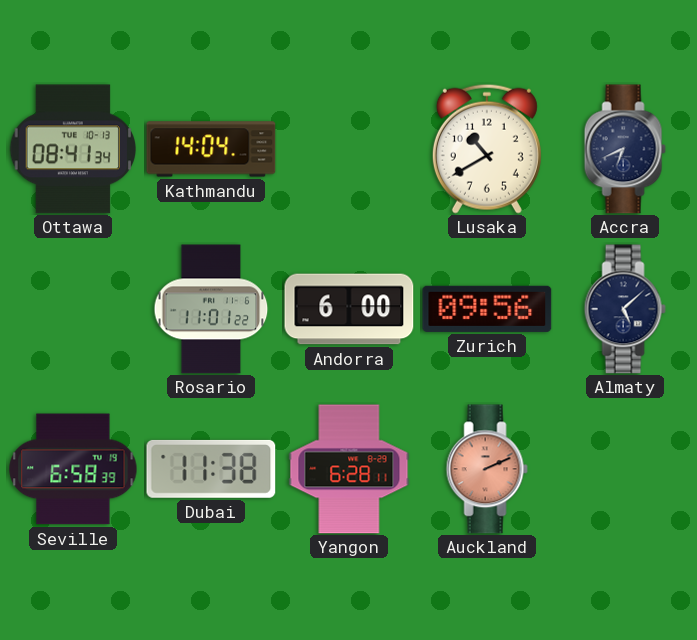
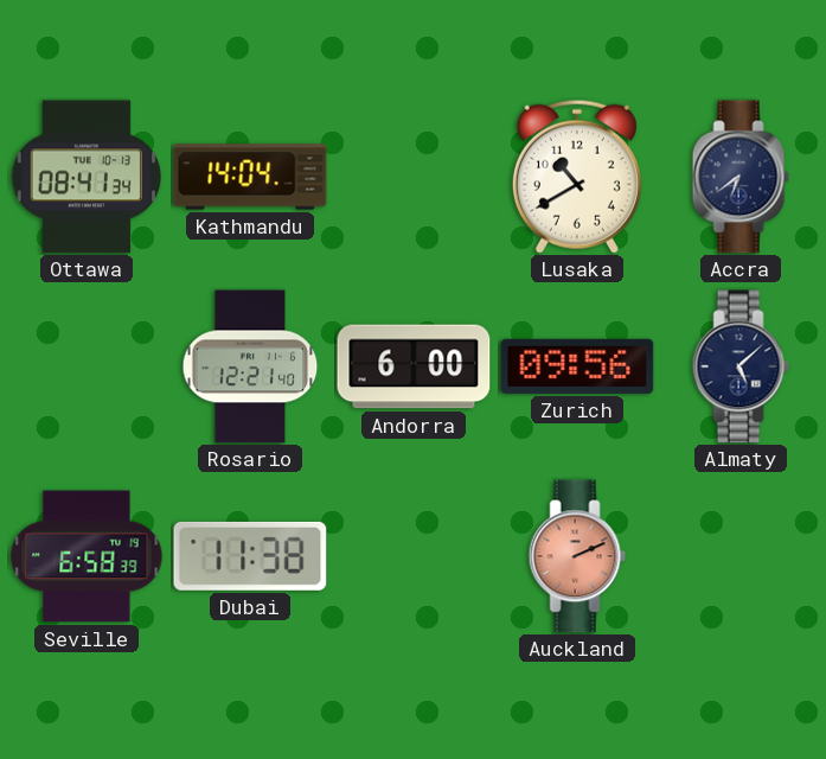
Accra: 6:41 -> 6:39
Rosario: 11:01 -> 12:21
Yangon: 6:28 -> none
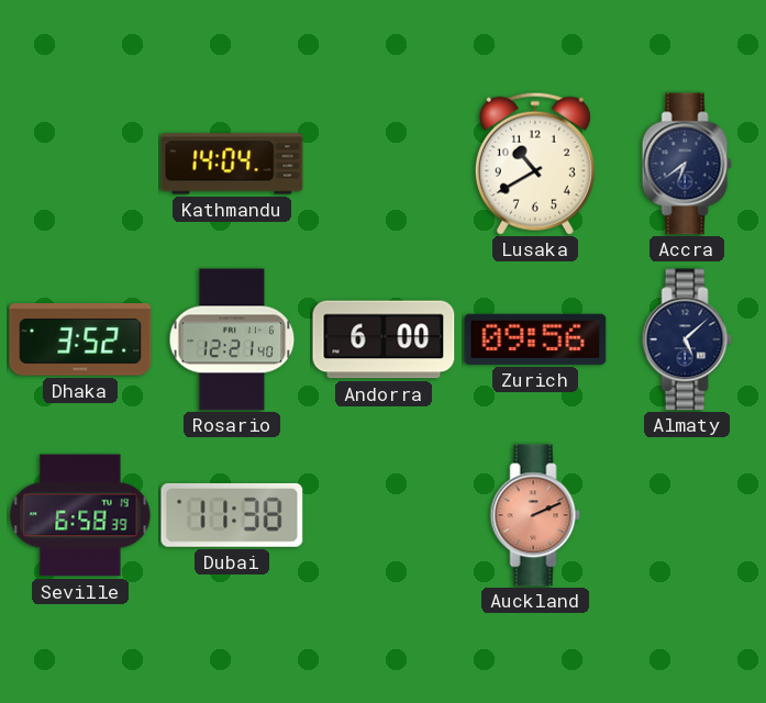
Ottawa: 08:41 -> none
Dhaka: none -> 3:52
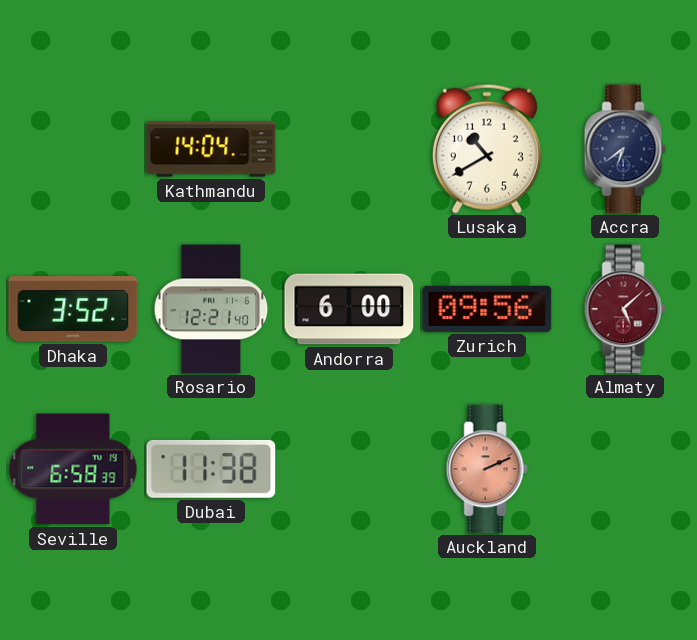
Almaty dial: navy -> burgundy
